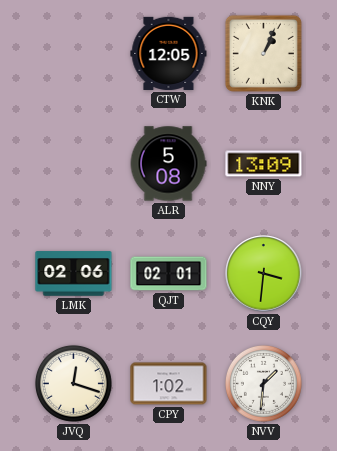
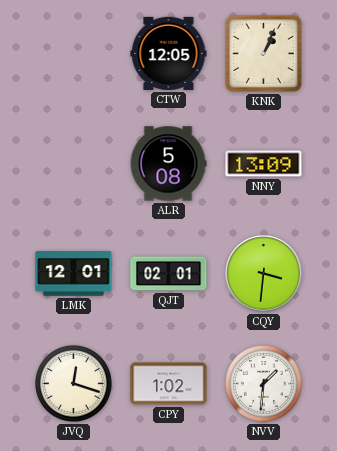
LMK: 02:06 -> 12:01
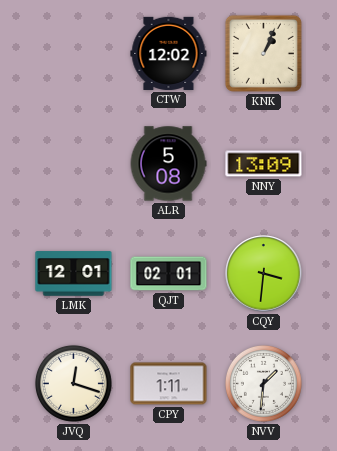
CTW: 12:05 -> 12:02
CPY: 1:02 -> 1:11
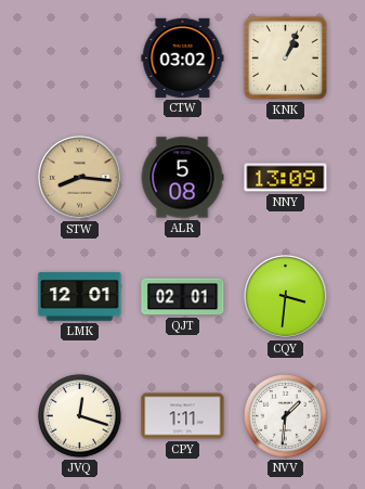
CTW: 12:02 -> 03:02
STW: none -> 8:16
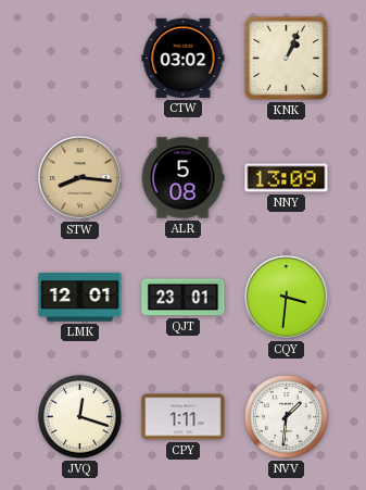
QJT: 02:01 -> 23:01
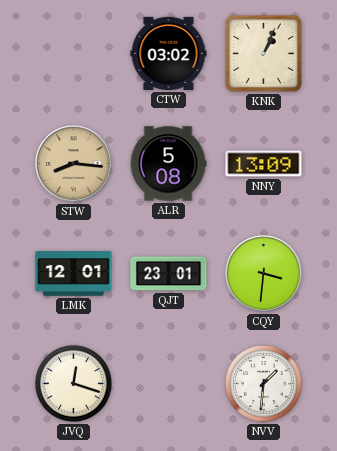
CPY: 1:11 -> none
